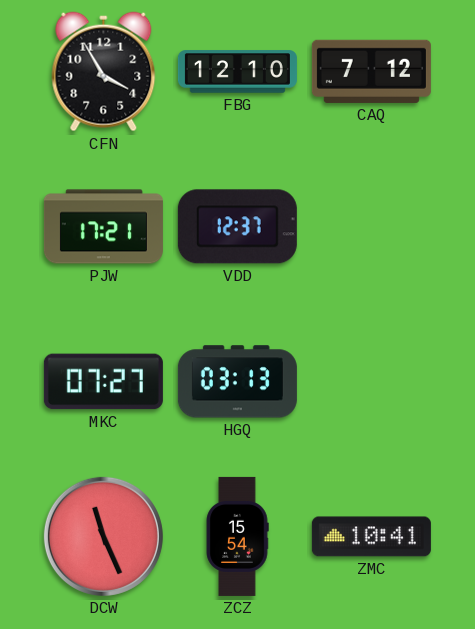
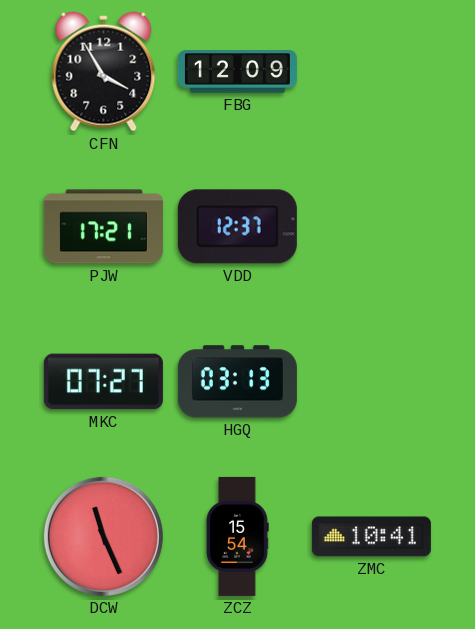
FBG: 12:10 -> 12:09
CAQ: 7:12 -> none
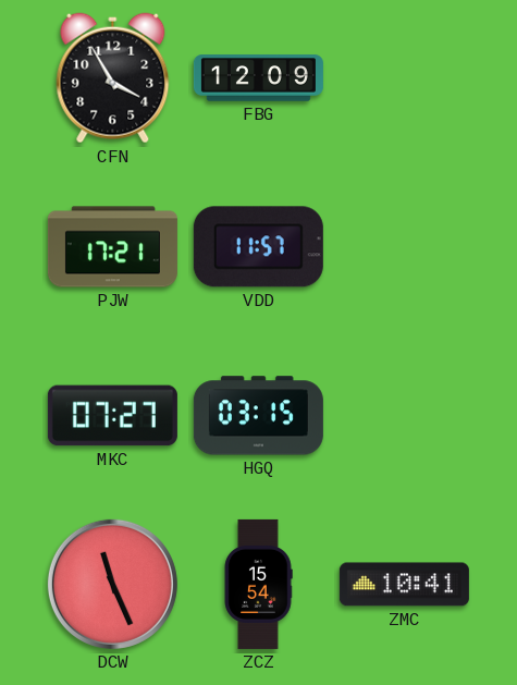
VDD: 12:37 -> 11:57
HGQ: 03:13 -> 03:15
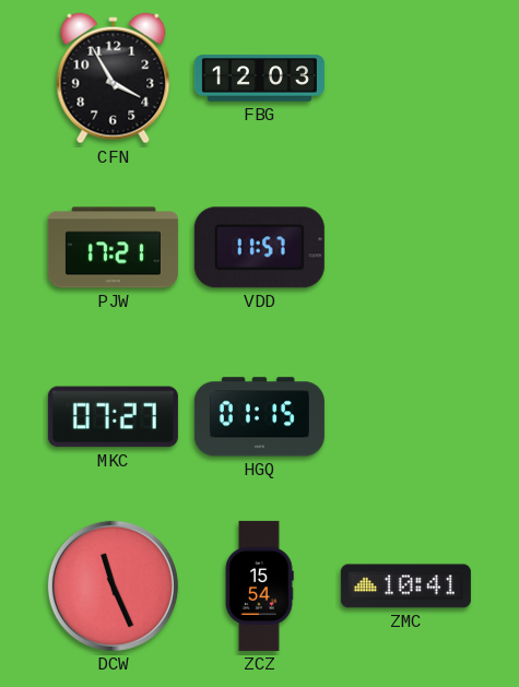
FBG: 12:09 -> 12:03
HGQ: 03:15 -> 01:15
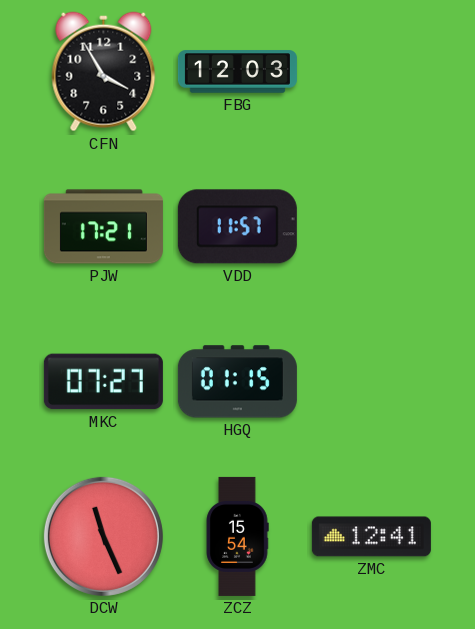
ZMC: 10:41 -> 12:41
